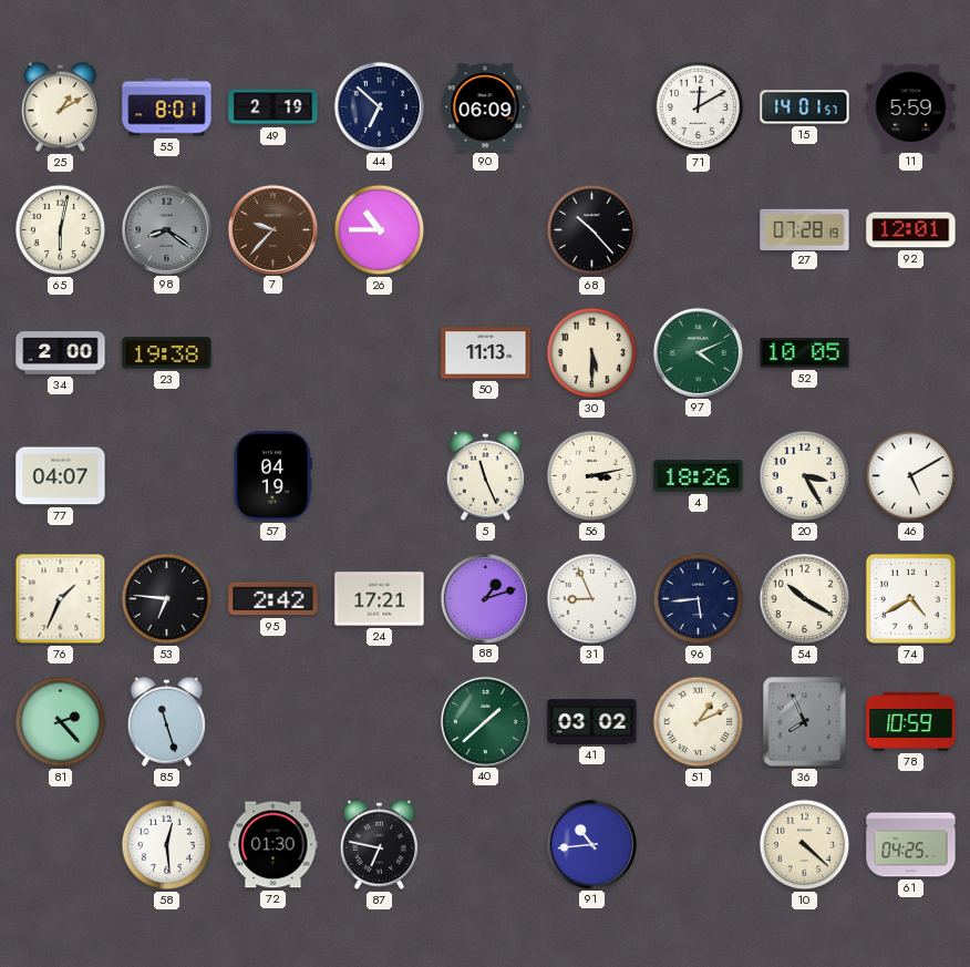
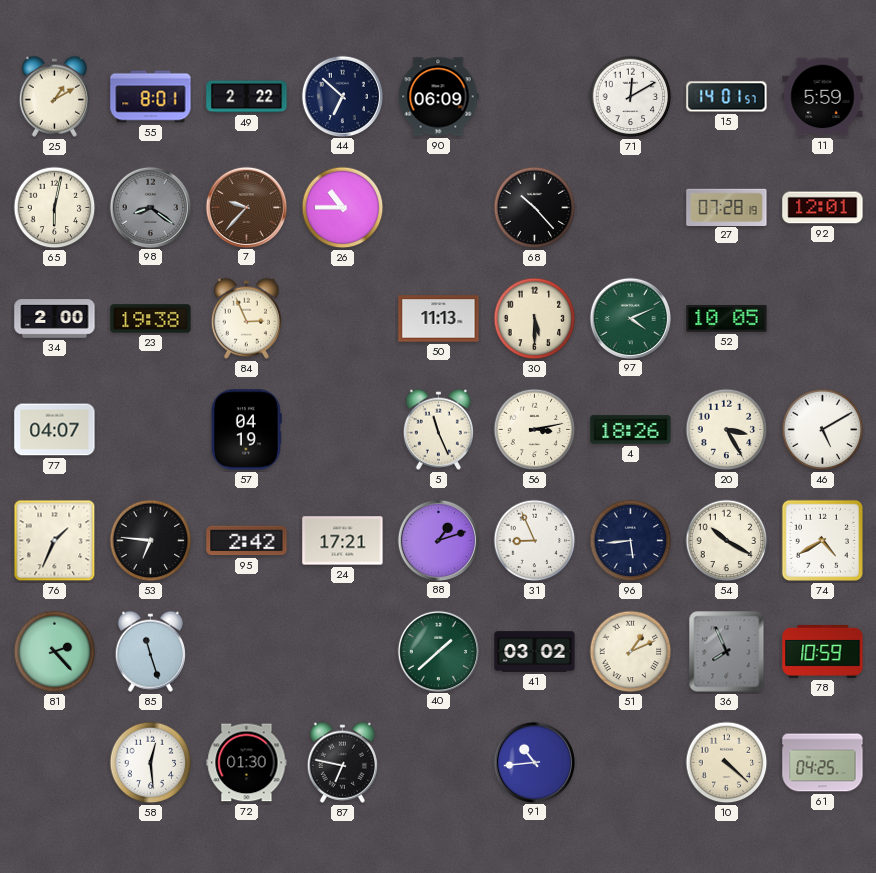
49: 2:19 -> 2:22
84: none -> 2:56
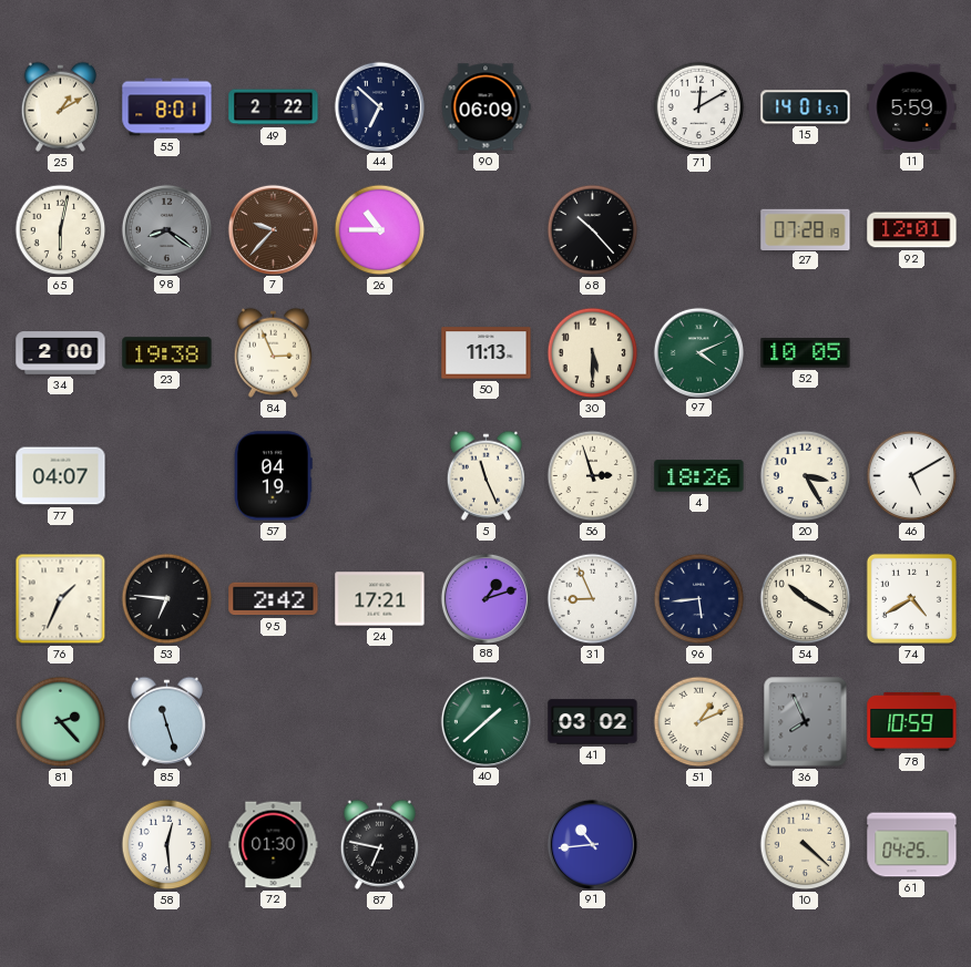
56: 3:13 -> 2:57
